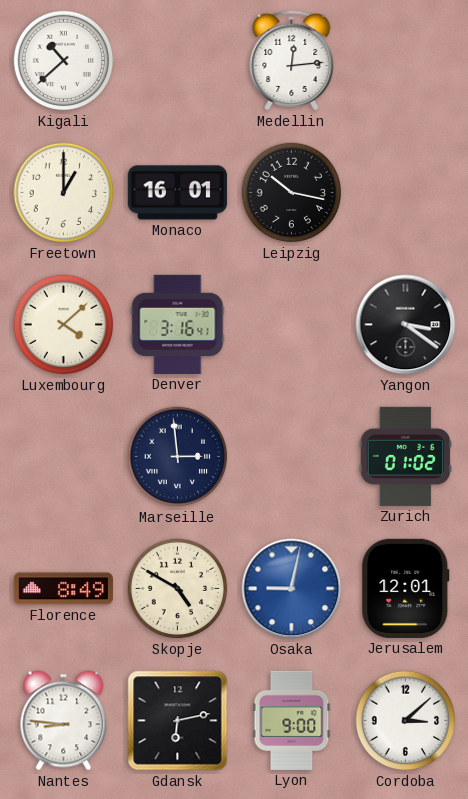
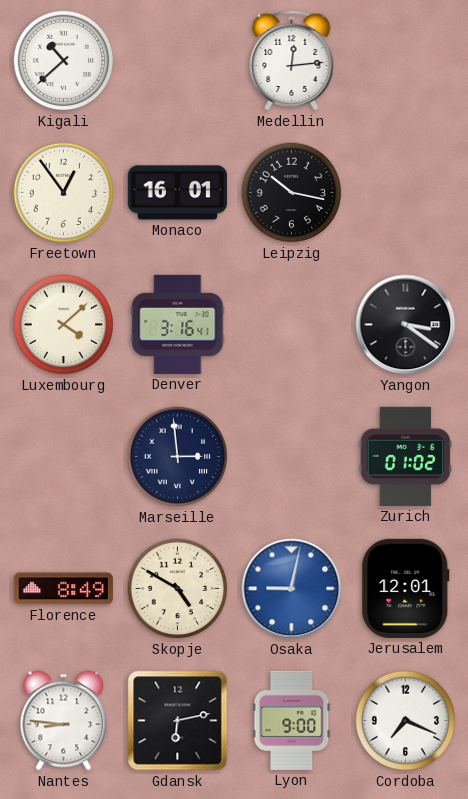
Freetown: 1:00 -> 12:54
Cordoba: 3:08 -> 7:19
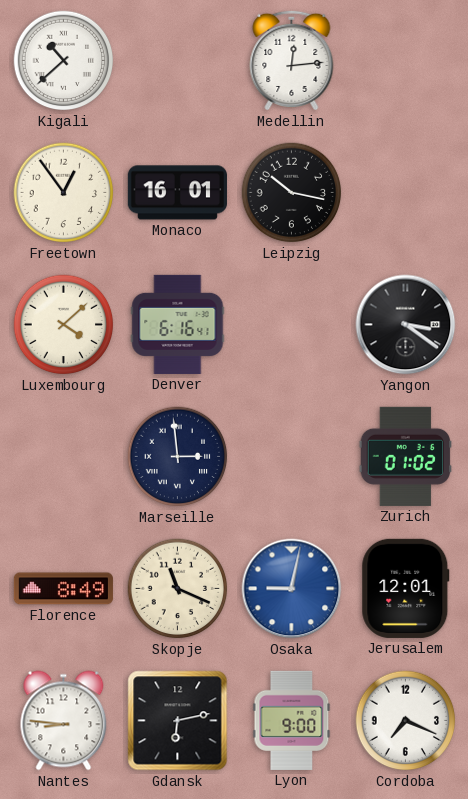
Denver: 3:16 -> 6:16
Skopje: 4:50 -> 11:19
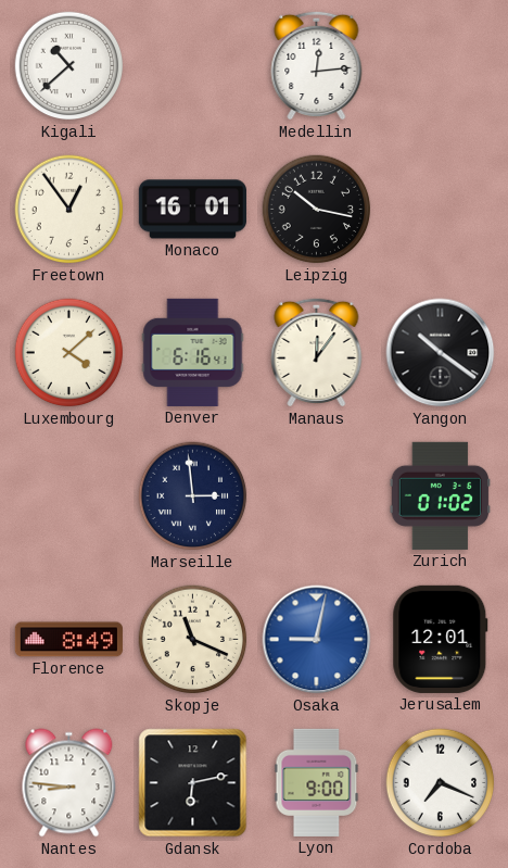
Manaus: none -> 12:06
Yangon: 3:21 -> 10:21
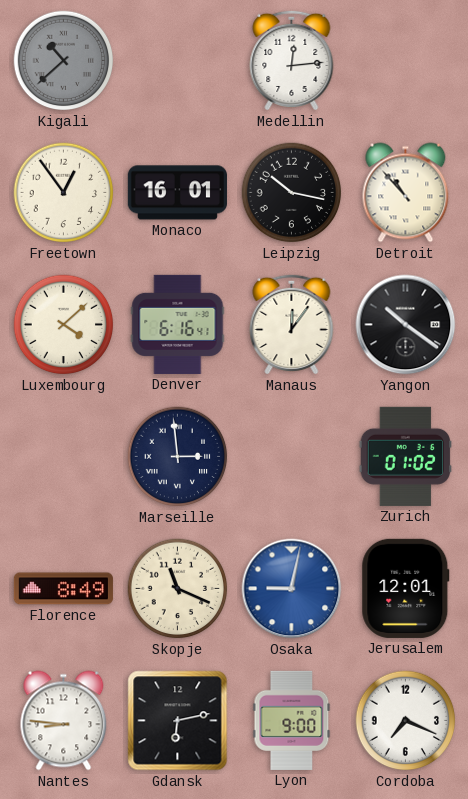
Kigali dial: white -> grey
Detroit: none -> 10:53
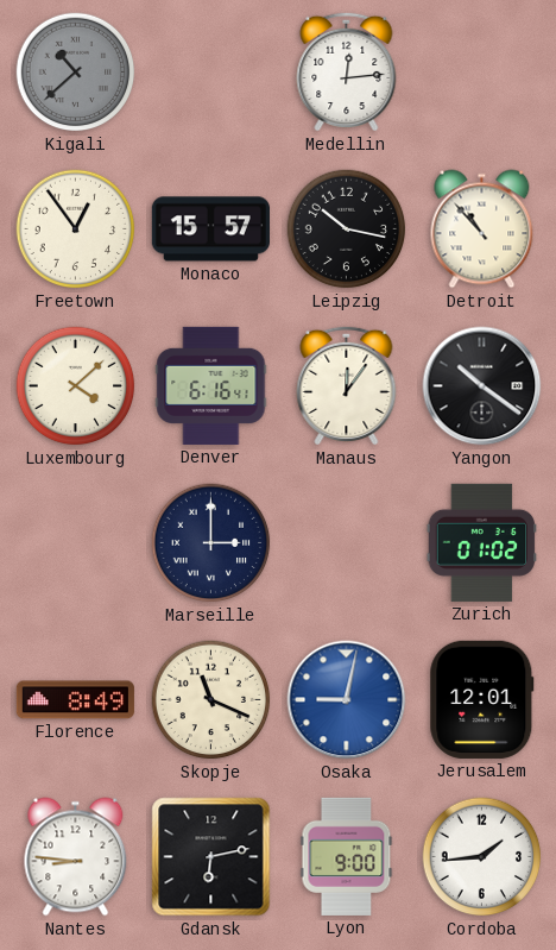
Monaco: 16:01 -> 15:57
Marseille: 2:59 -> 3:00
Cordoba: 7:19 -> 1:44
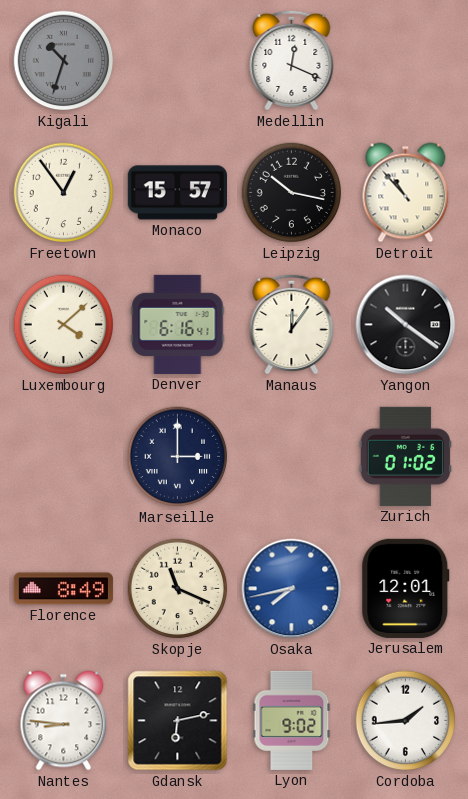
Kigali: 10:38 -> 10:33
Medellin: 12:14 -> 12:19
Osaka: 9:02 -> 7:43
Lyon: 9:00 -> 9:02
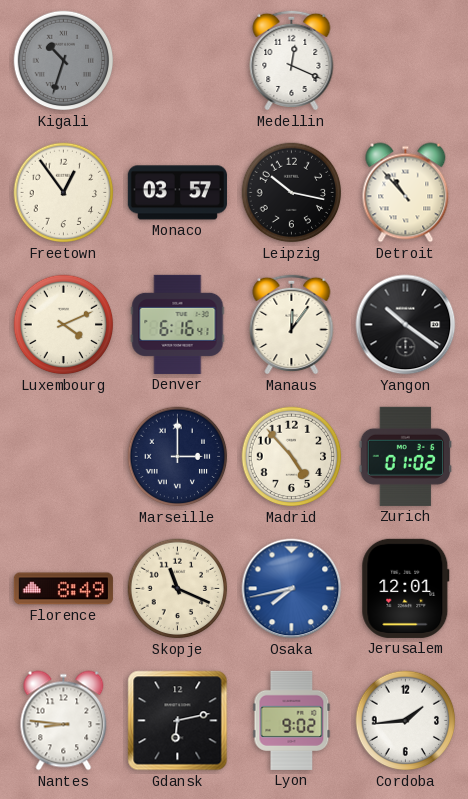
Monaco: 15:57 -> 03:57
Luxembourg: 4:08 -> 4:11
Madrid: none -> 4:53
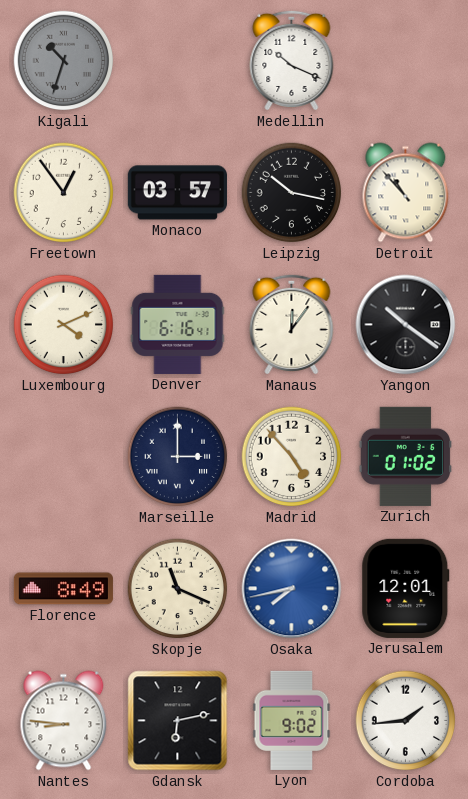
Medellin: 12:19 -> 10:19
